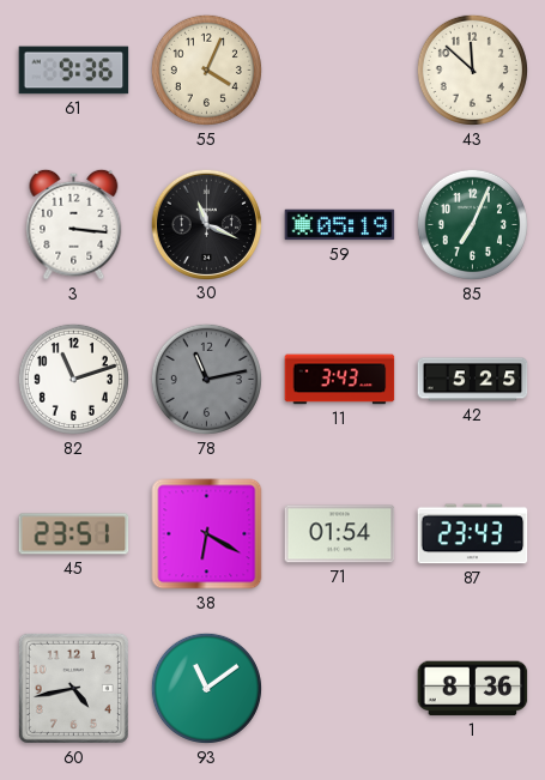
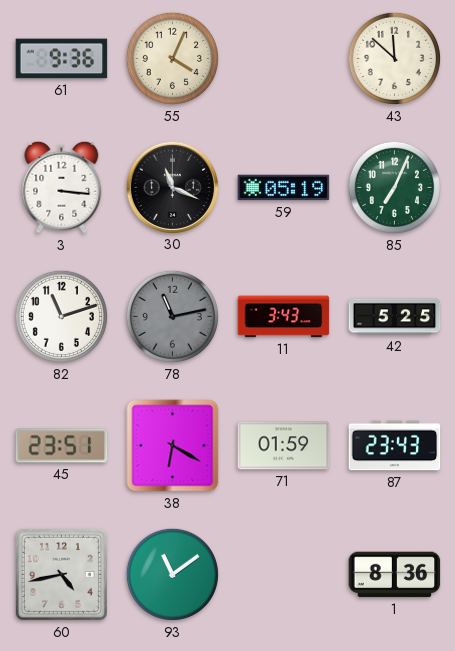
71: 01:54 -> 01:59
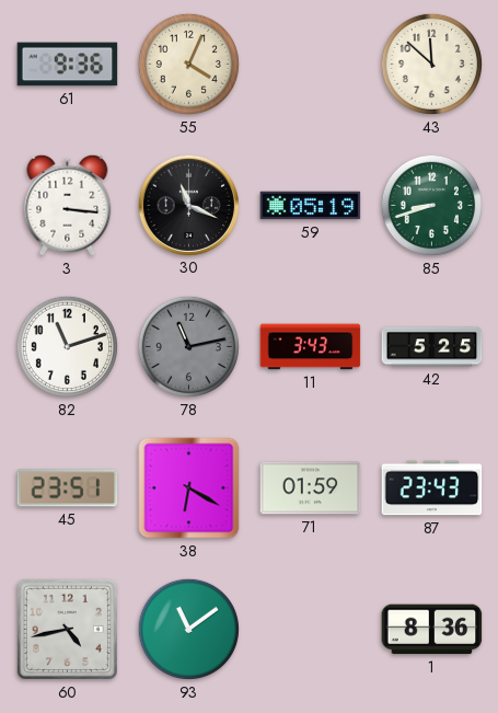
85: 7:04 -> 8:42
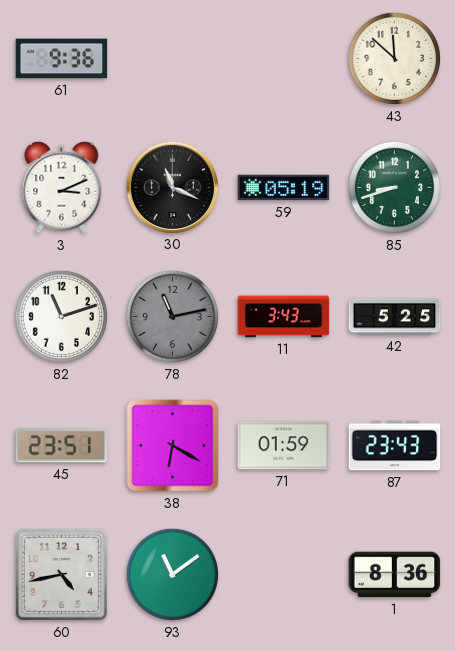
55: 4:04 -> none
3: 3:16 -> 3:11
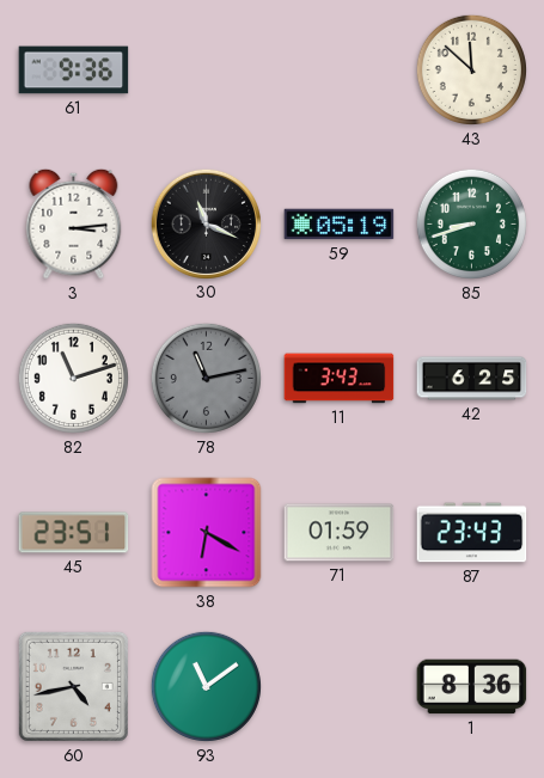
3: 3:11 -> 3:14
42: 5:25 -> 6:25
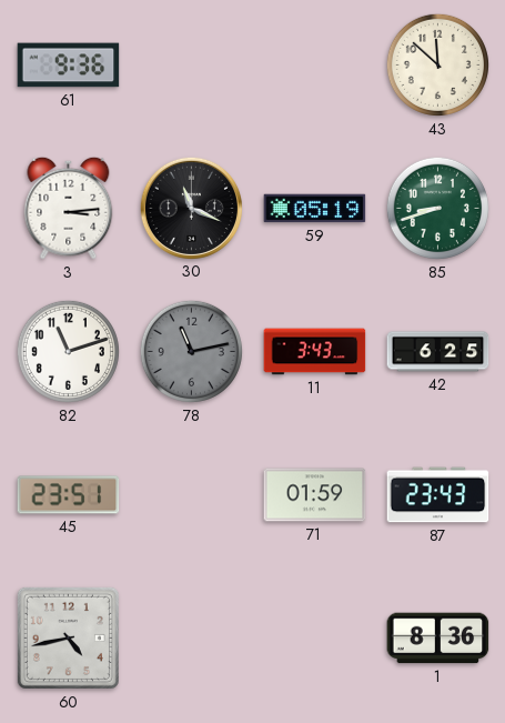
38: 6:20 -> none
93: 11:09 -> none
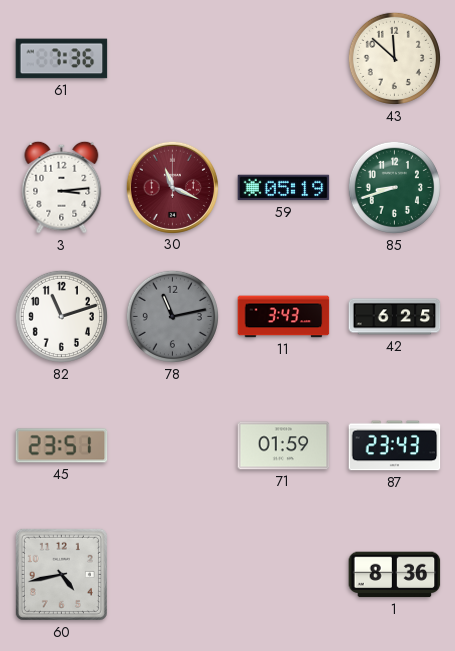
61: 9:36 -> 7:36
30 dial: black -> burgundy
